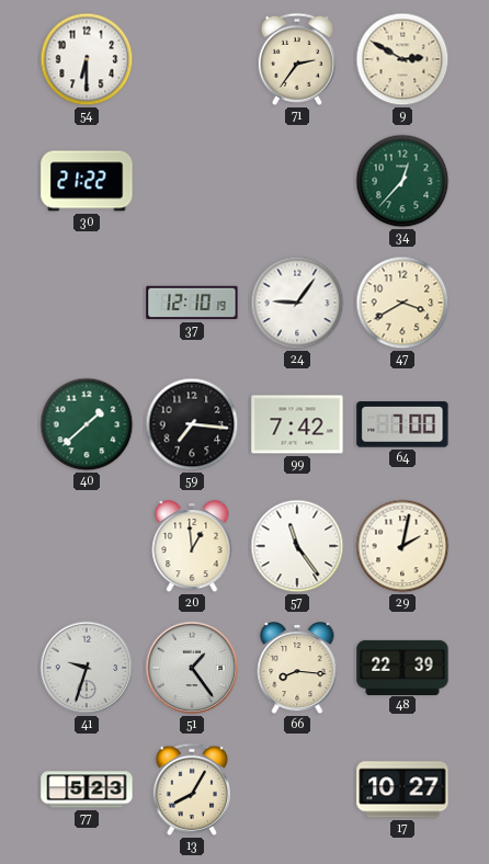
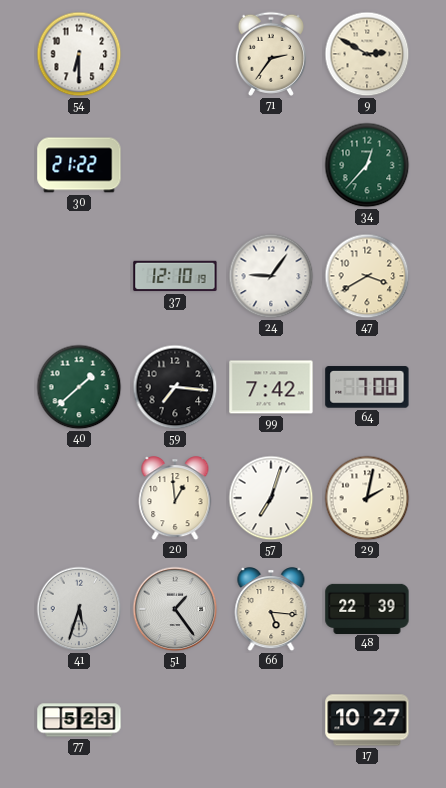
57: 11:24 -> 7:03
41: 9:33 -> 5:33
66: 8:16 -> 5:16
13: 8:05 -> none
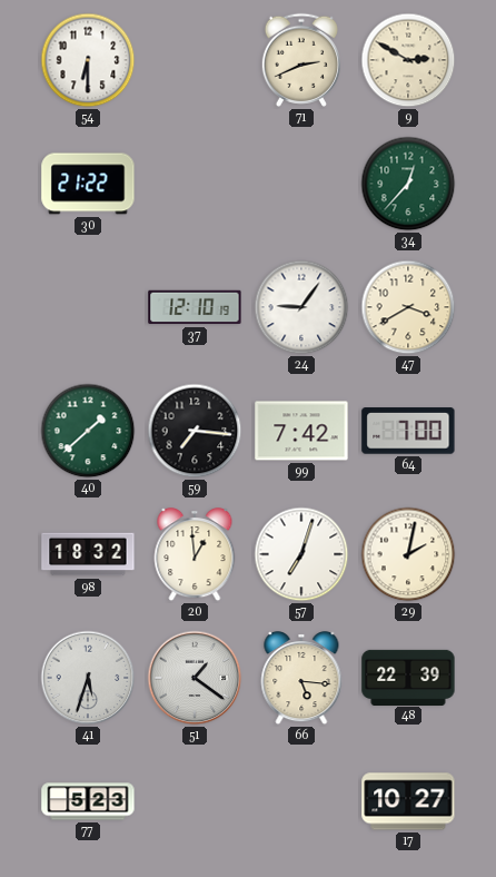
71: 2:36 -> 2:41
98: none -> 18:32
51: 1:24 -> 1:21
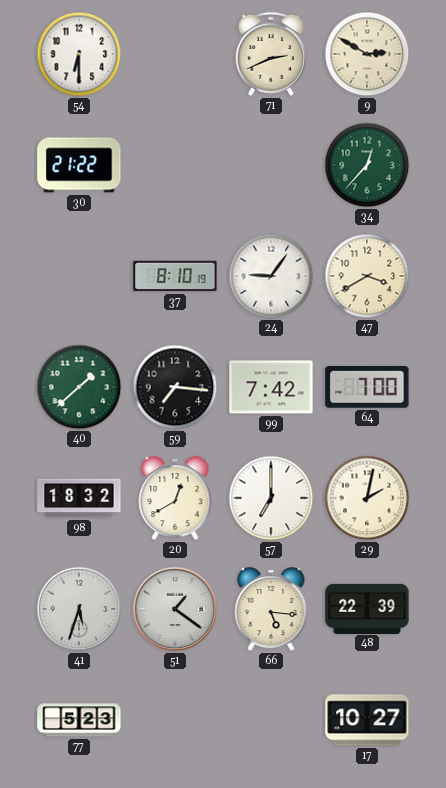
37: 12:10 -> 8:10
20: 12:59 -> 12:40
57: 7:03 -> 7:00
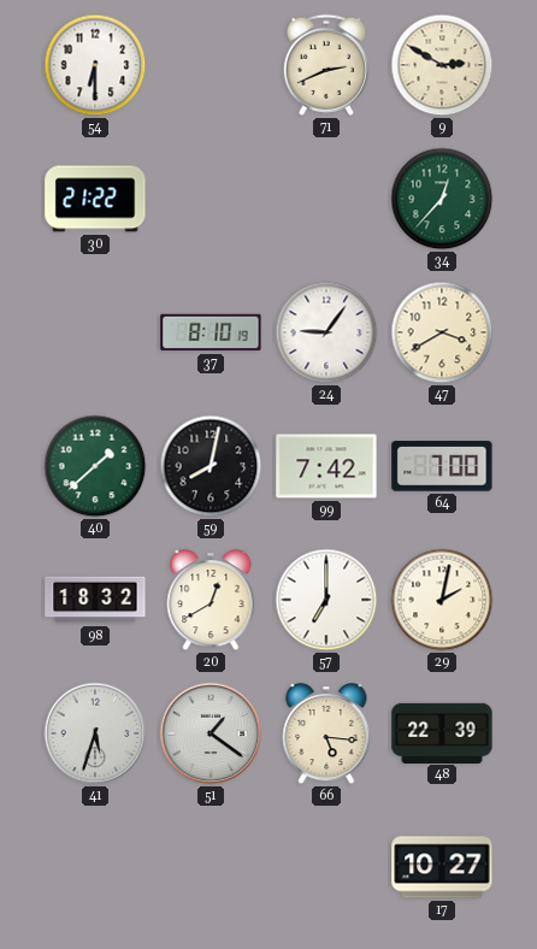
59: 7:16 -> 8:02
77: 5:23 -> none
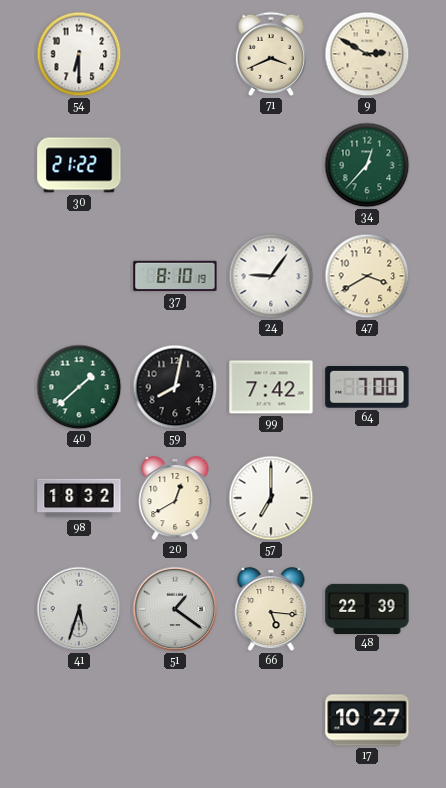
71: 2:41 -> 3:41
29: 2:02 -> none
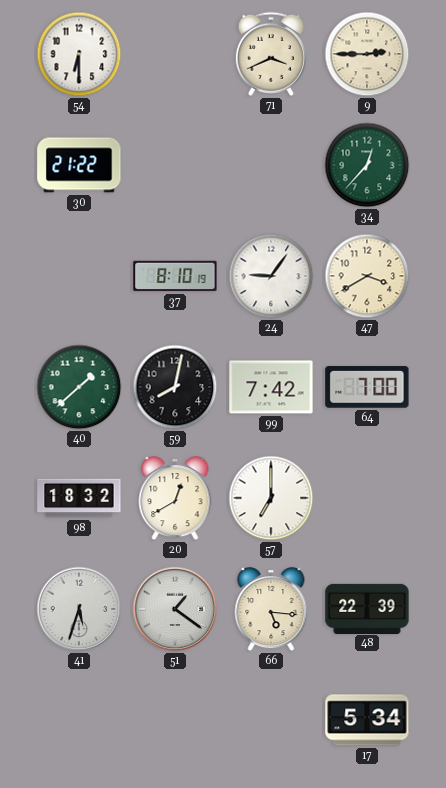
9: 2:50 -> 2:45
17: 10:27 -> 5:34
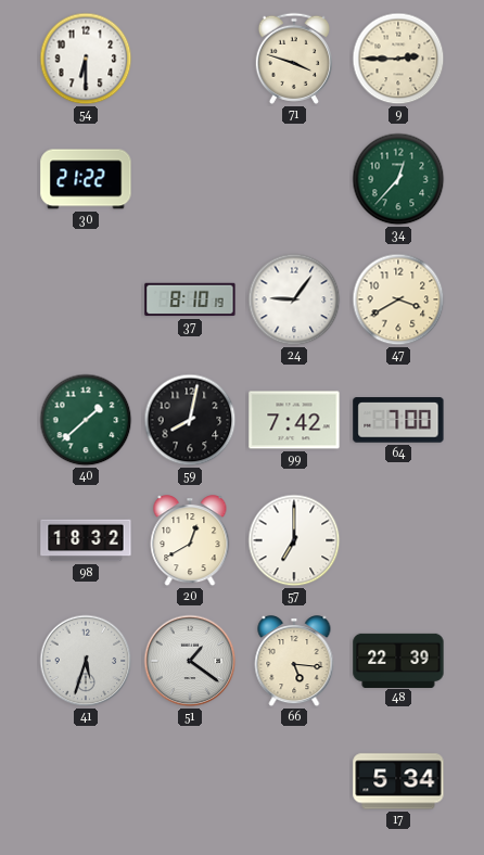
71: 3:41 -> 3:48
